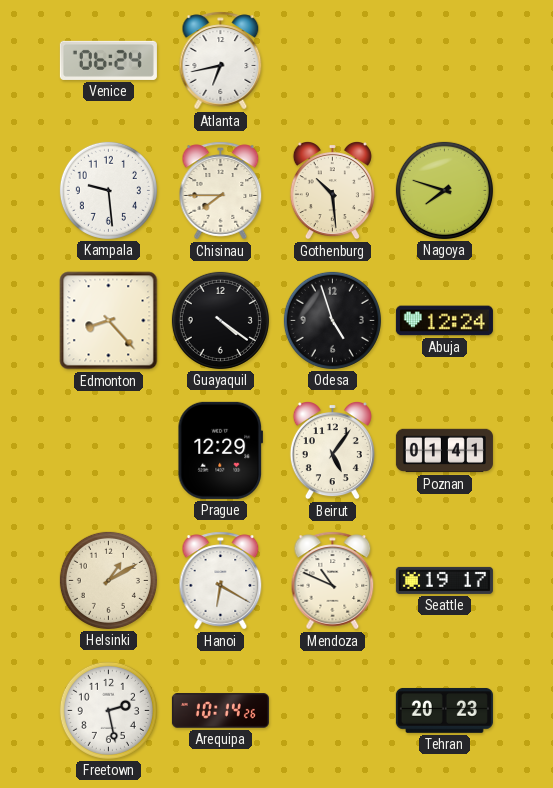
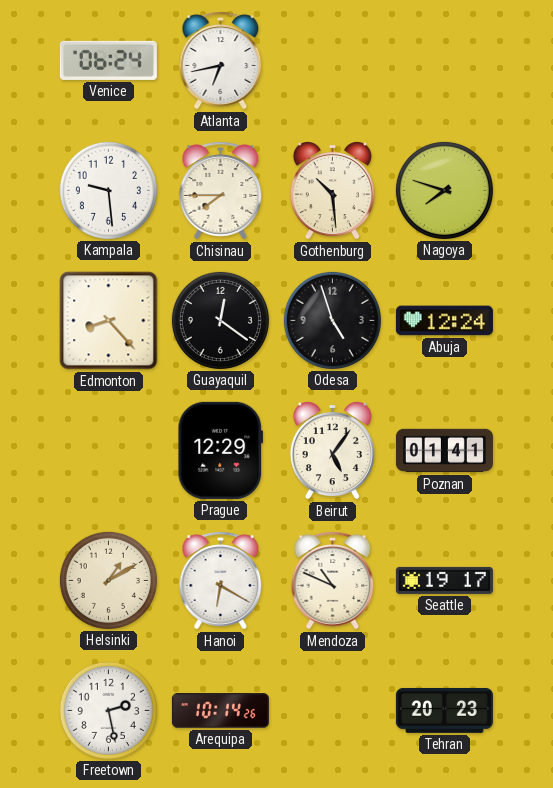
Guayaquil: 4:21 -> 12:21
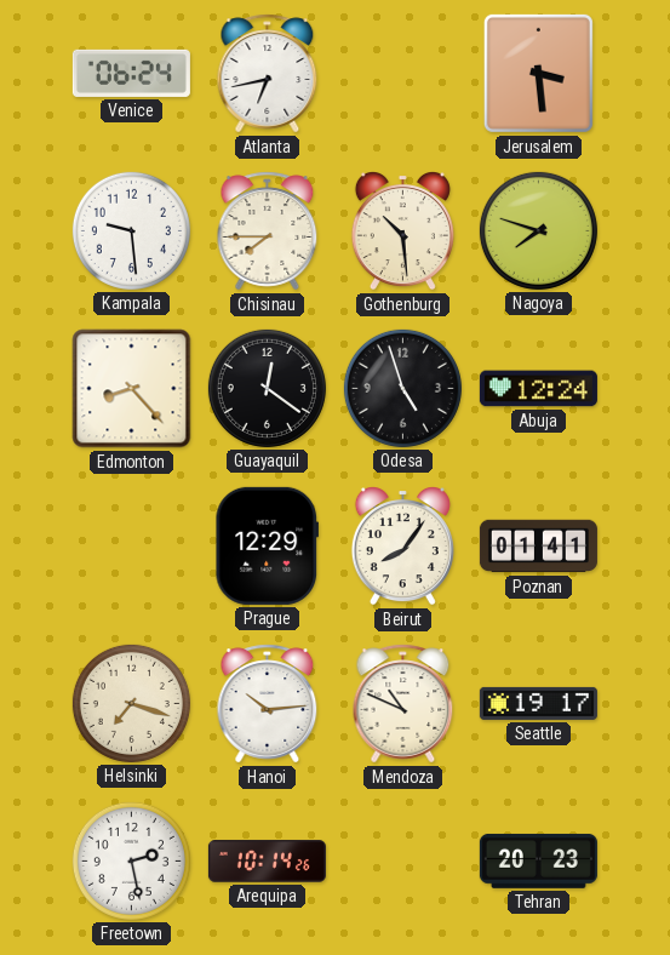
Jerusalem: none -> 3:29
Beirut: 5:06 -> 8:06
Helsinki: 1:10 -> 7:18
Hanoi: 6:20 -> 10:14
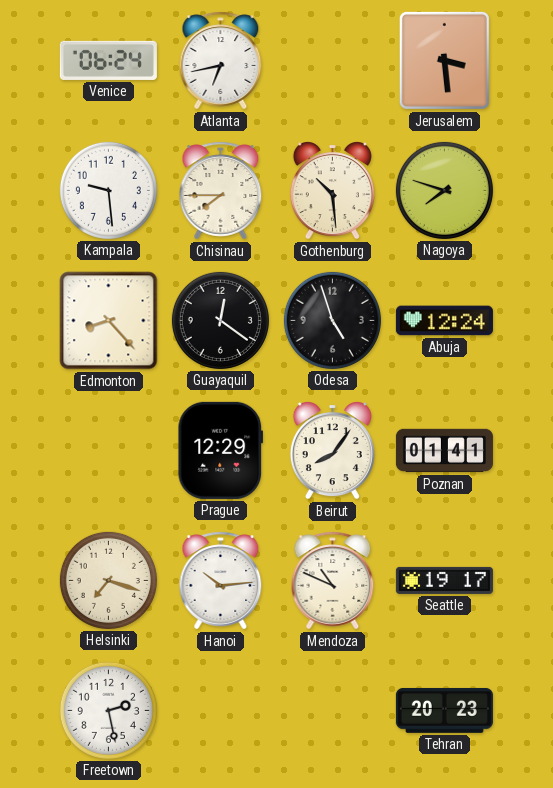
Arequipa: 10:14 -> none
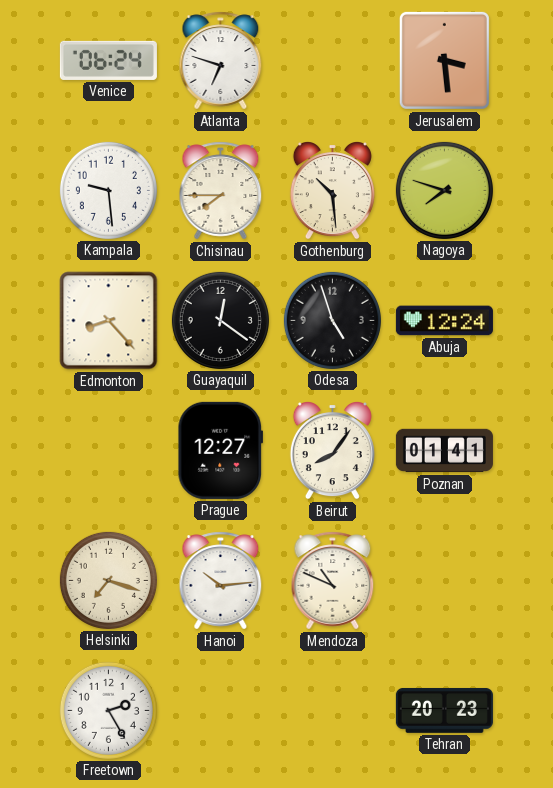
Atlanta: 6:43 -> 6:48
Prague: 12:29 -> 12:27
Seattle: 19:17 -> none
Freetown: 2:28 -> 2:25
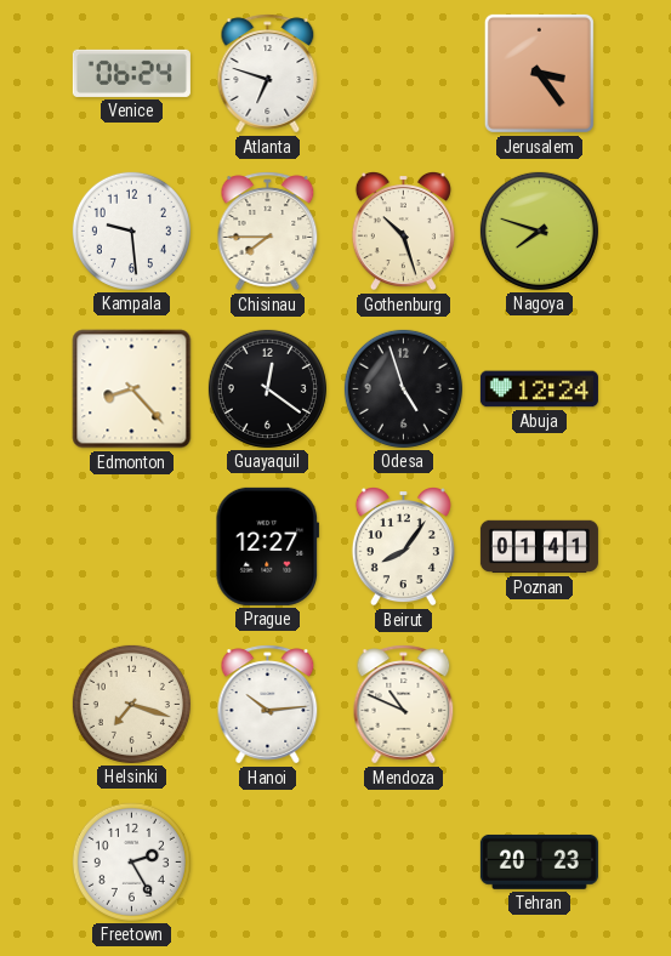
Jerusalem: 3:29 -> 3:24
Gothenburg: 10:29 -> 10:27
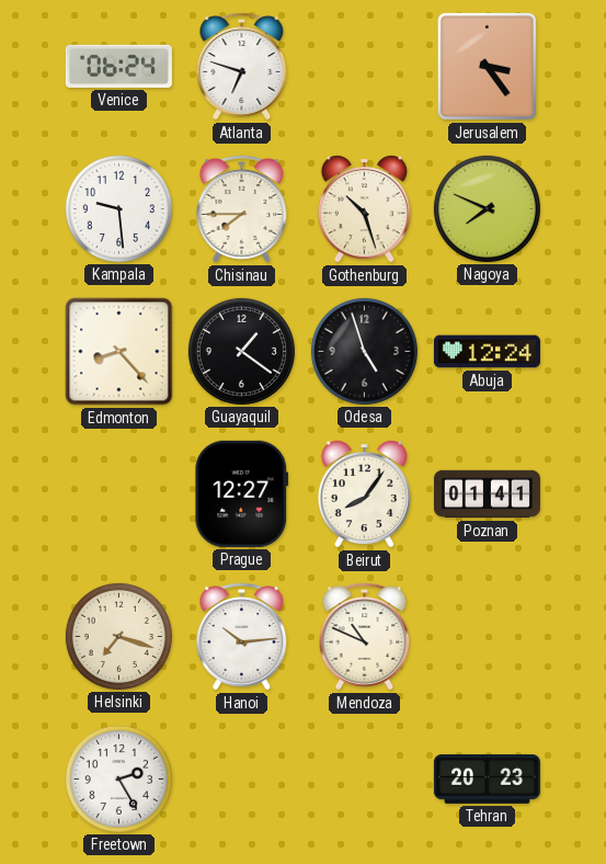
Nagoya: 7:48 -> 7:49
Guayaquil: 12:21 -> 1:21
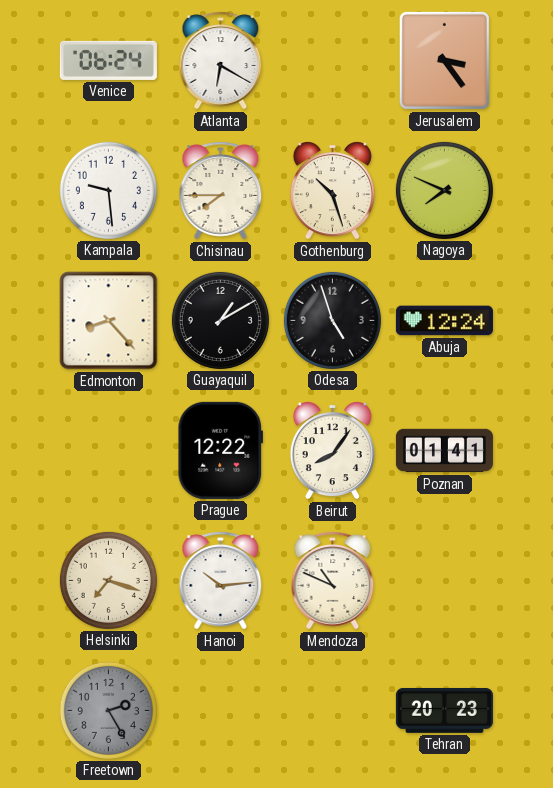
Atlanta: 6:48 -> 6:20
Guayaquil: 1:21 -> 1:10
Prague: 12:27 -> 12:22
Freetown dial: white -> grey
